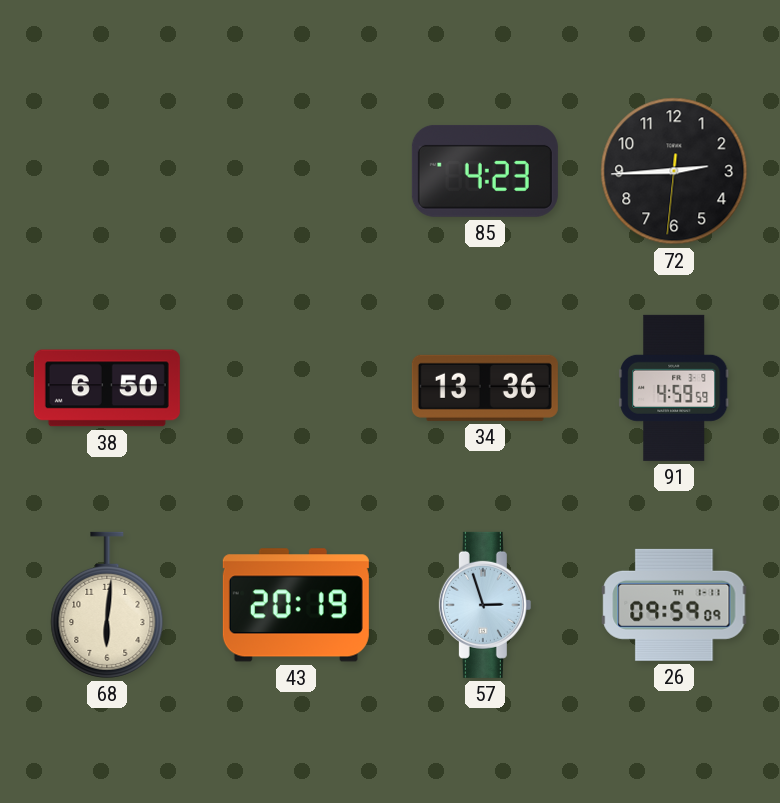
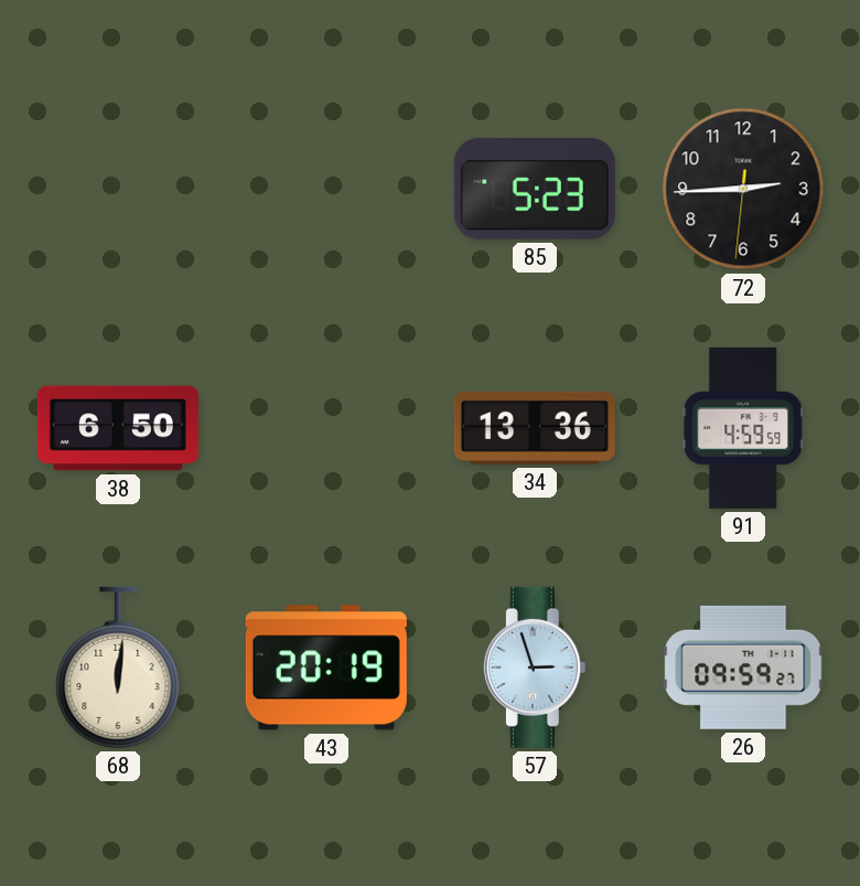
85: 4:23 -> 5:23
68: 6:01 -> 12:01
26: 09:59:09 -> 09:59:27
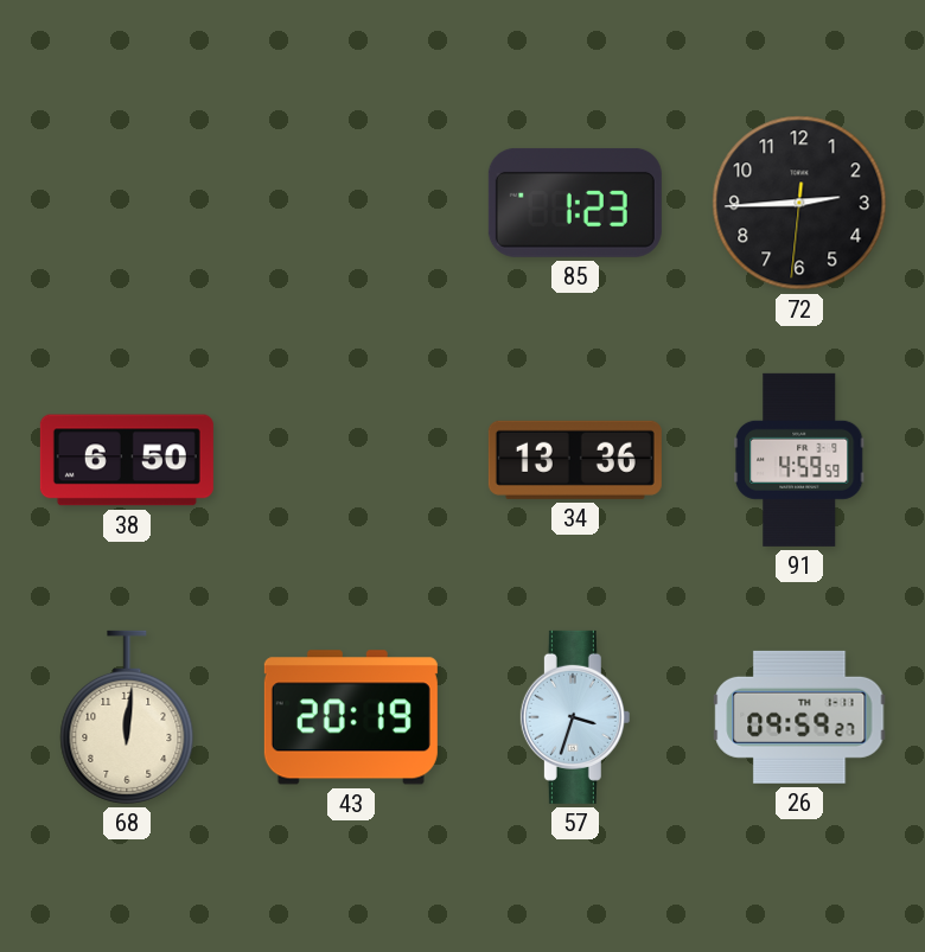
85: 5:23 -> 1:23
57: 2:57 -> 3:33
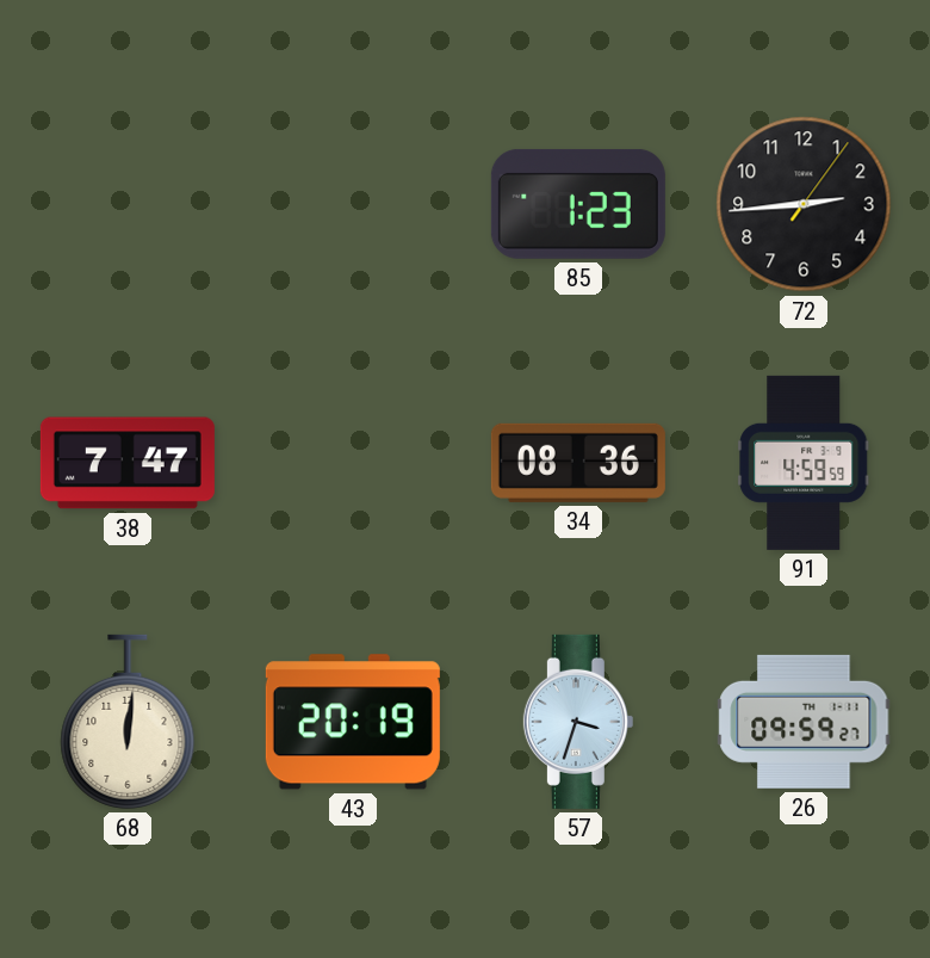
72: 2:44:31 -> 2:44:06
38: 6:50 -> 7:47
34: 13:36 -> 08:36
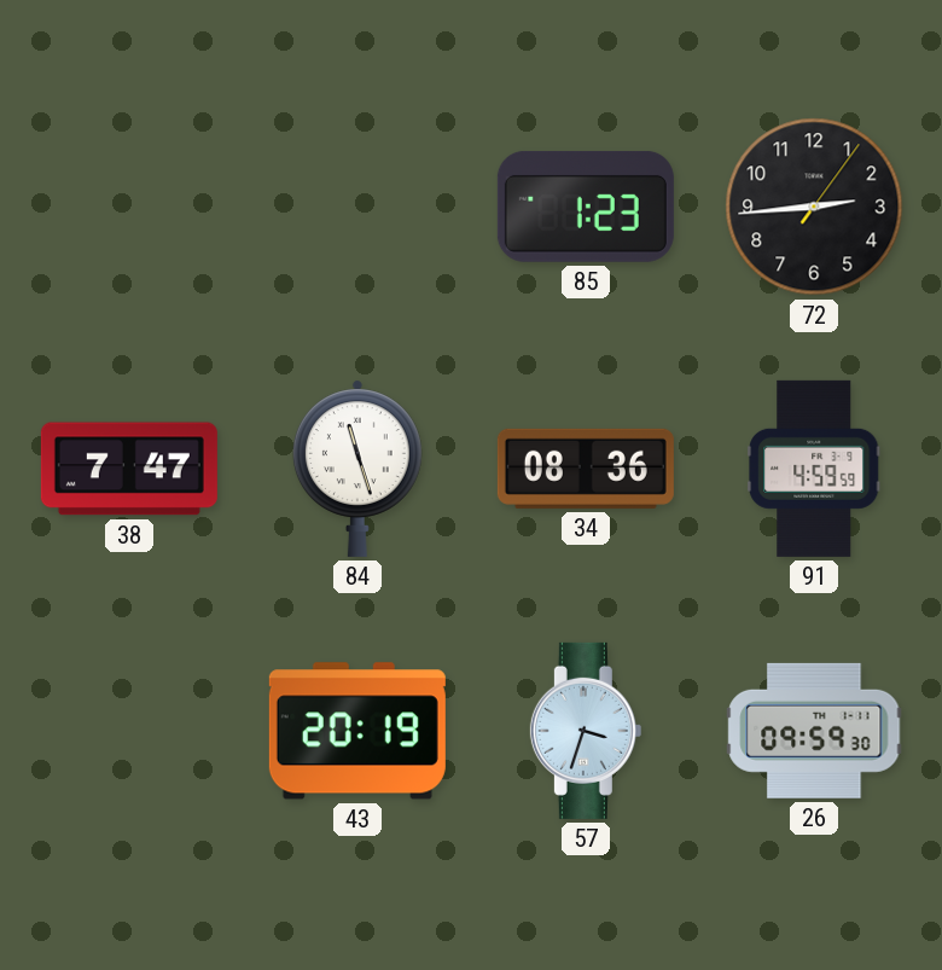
84: none -> 11:27
68: 12:01 -> none
26: 09:59:27 -> 09:59:30
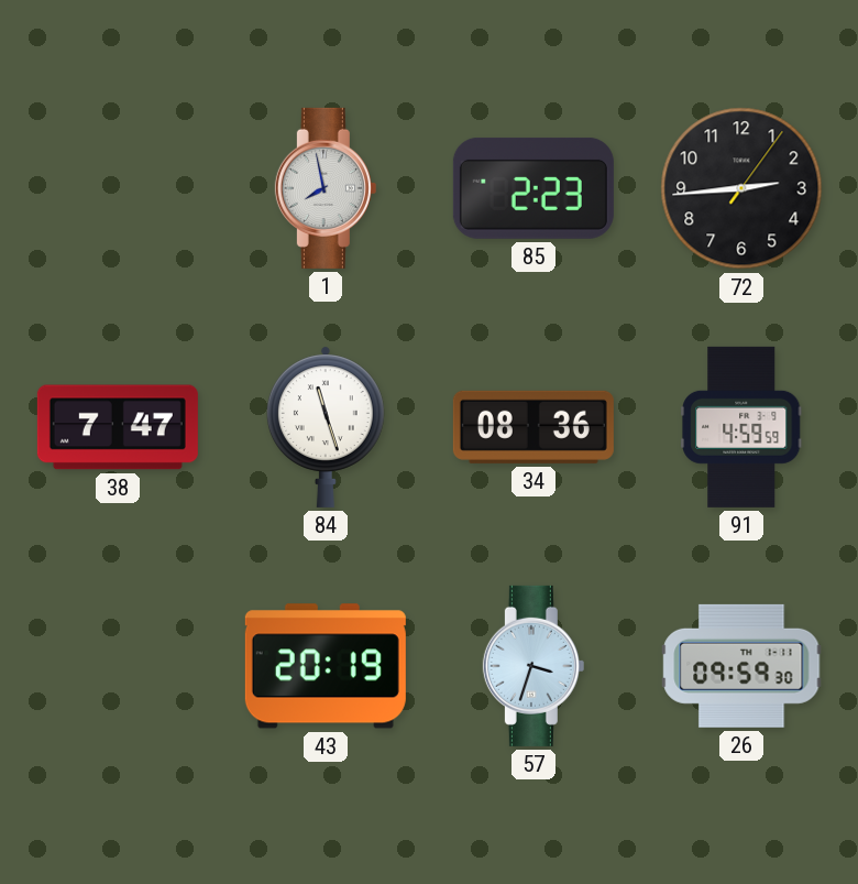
1: none -> 7:58
85: 1:23 -> 2:23
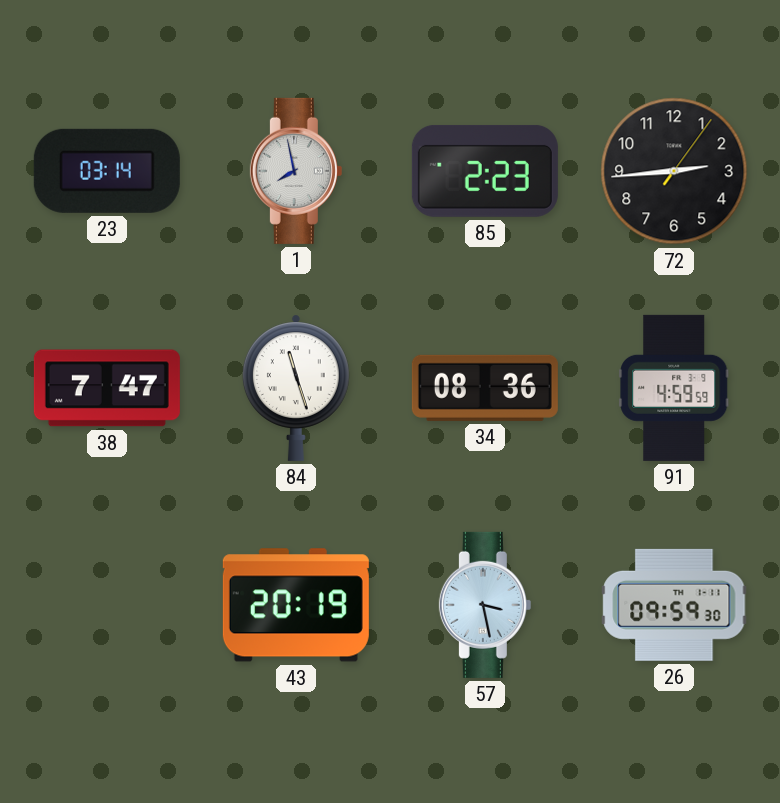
23: none -> 03:14
57: 3:33 -> 3:28
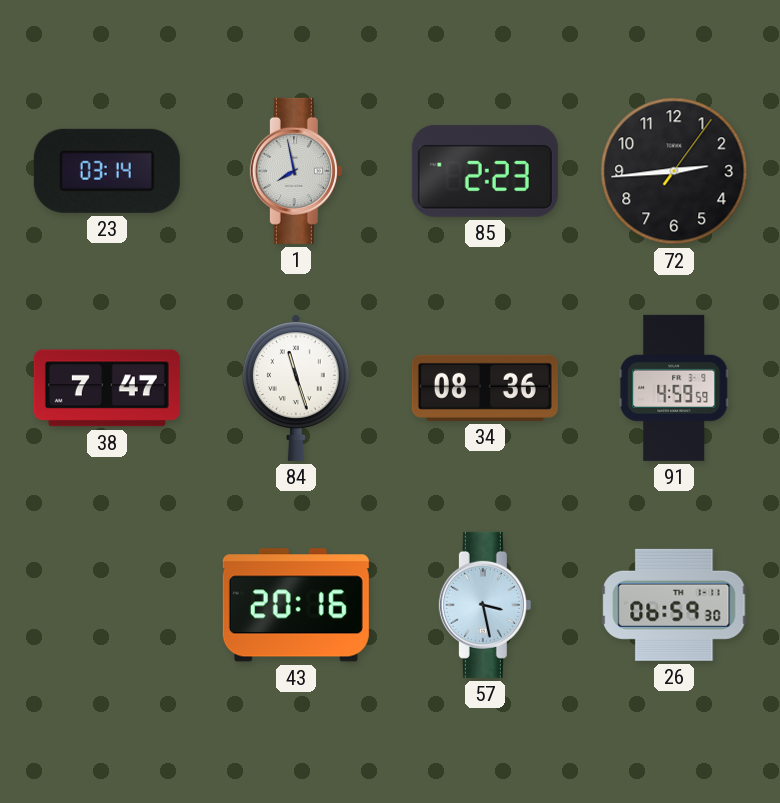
43: 20:19 -> 20:16
26: 09:59 -> 06:59
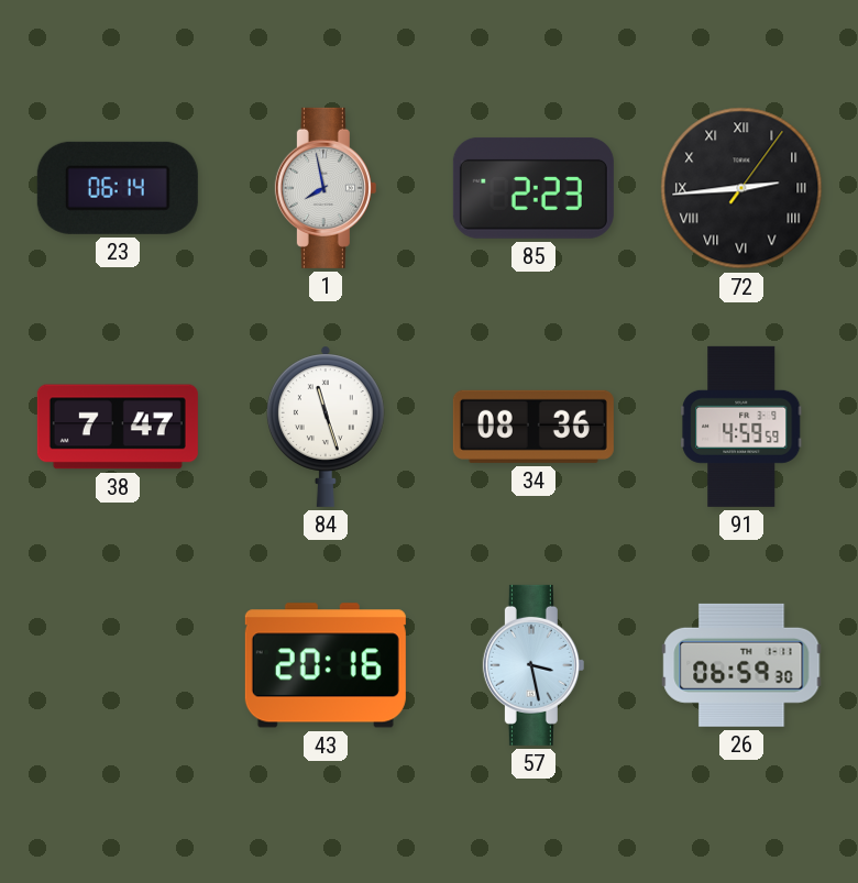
23: 03:14 -> 06:14
72 numerals: Arabic -> Roman
